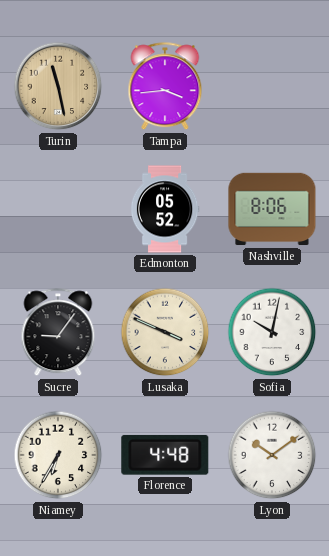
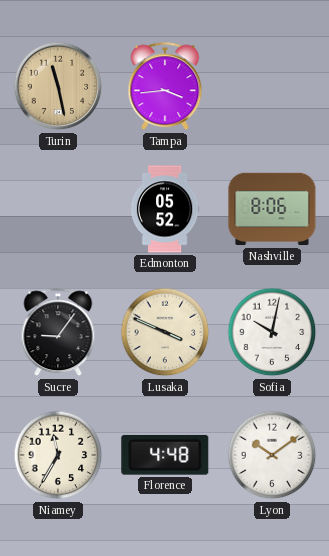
Niamey: 6:35 -> 11:35
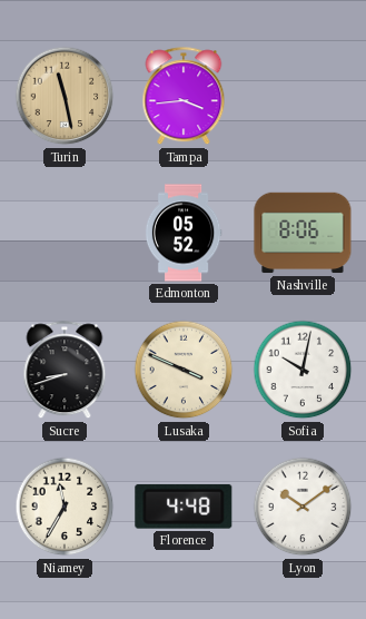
Sucre: 9:06 -> 8:42
